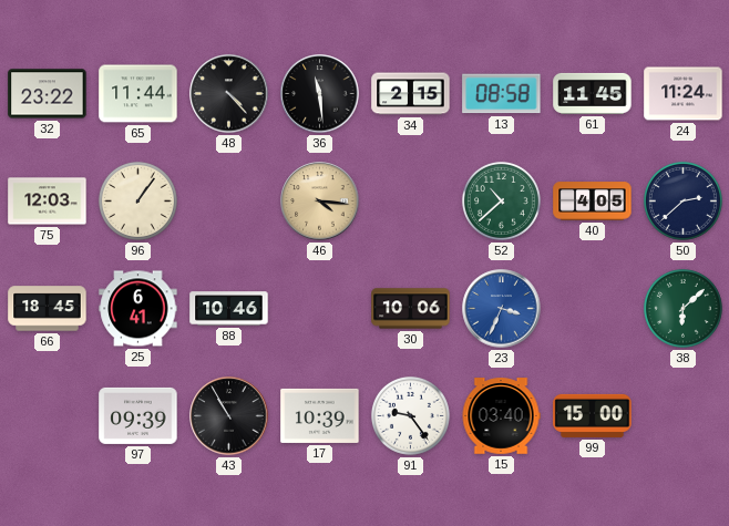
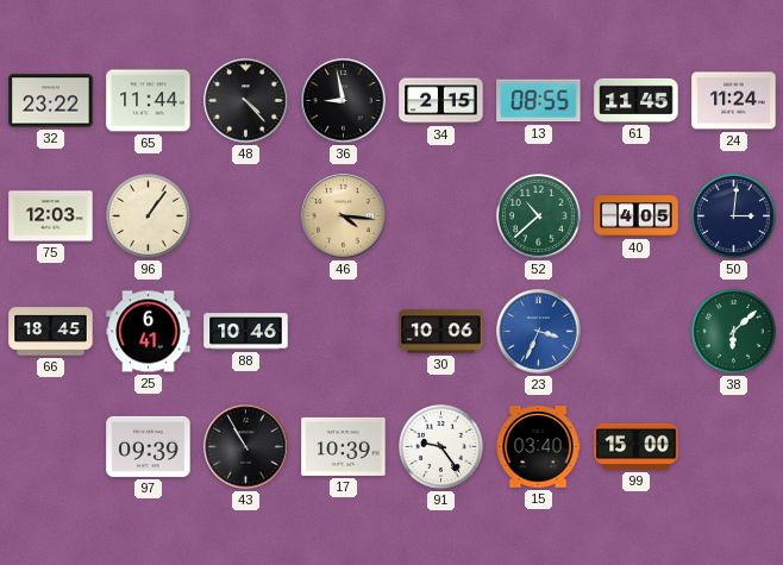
36: 11:29 -> 8:58
13: 08:58 -> 08:55
50: 2:38 -> 3:01
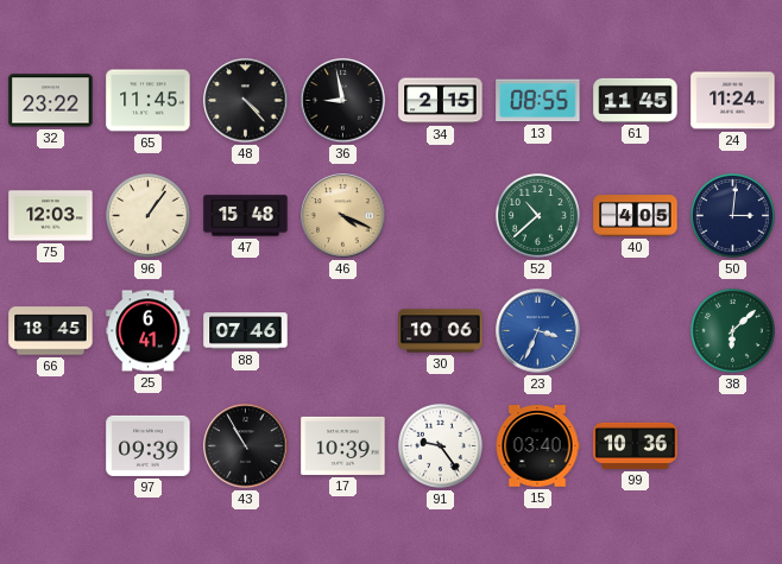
65: 11:44 -> 11:45
47: none -> 15:48
46: 4:16 -> 4:19
88: 10:46 -> 07:46
99: 15:00 -> 10:36
